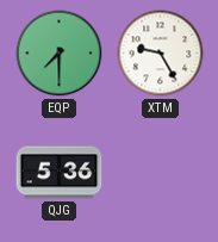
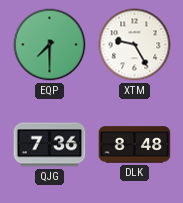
QJG: 5:36 -> 7:36
DLK: none -> 8:48
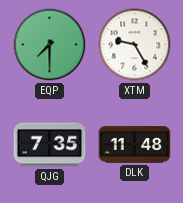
QJG: 7:36 -> 7:35
DLK: 8:48 -> 11:48
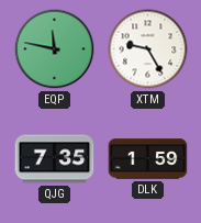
EQP: 7:30 -> 11:47
DLK: 11:48 -> 1:59
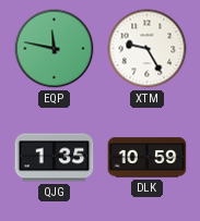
QJG: 7:35 -> 1:35
DLK: 1:59 -> 10:59
